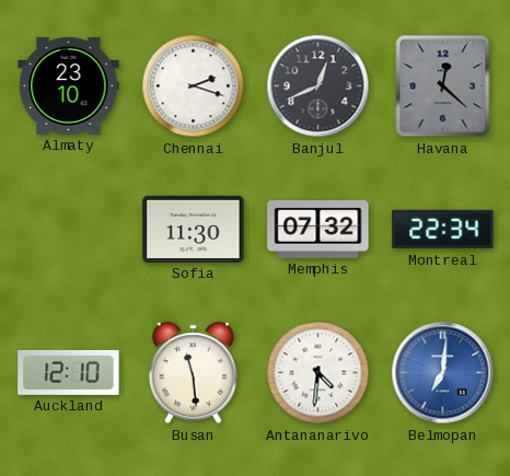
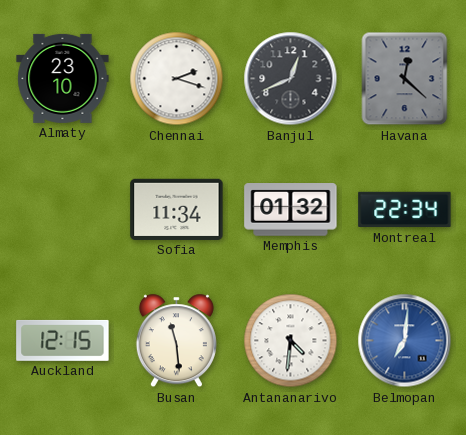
Sofia: 11:30 -> 11:34
Memphis: 07:32 -> 01:32
Auckland: 12:10 -> 12:15
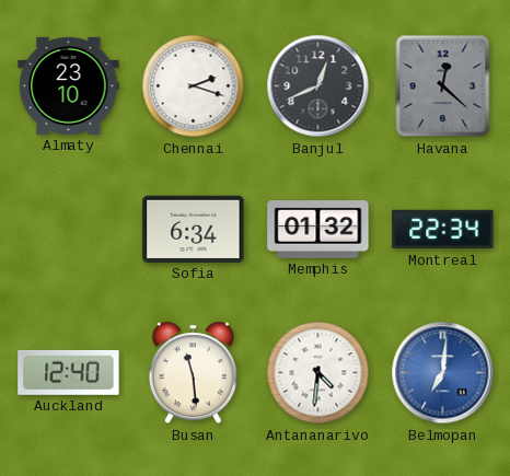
Sofia: 11:34 -> 6:34
Auckland: 12:15 -> 12:40
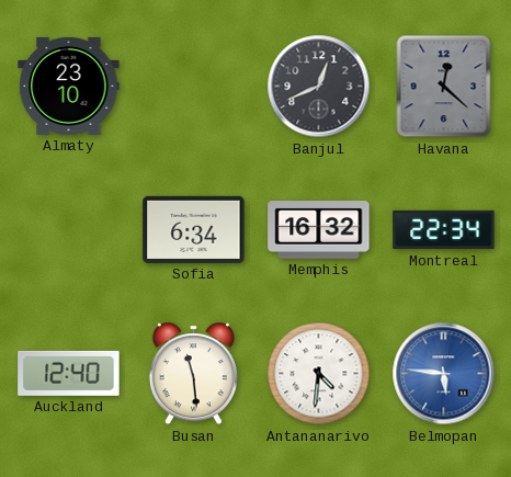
Chennai: 2:18 -> none
Memphis: 01:32 -> 16:32
Belmopan: 7:01 -> 5:46
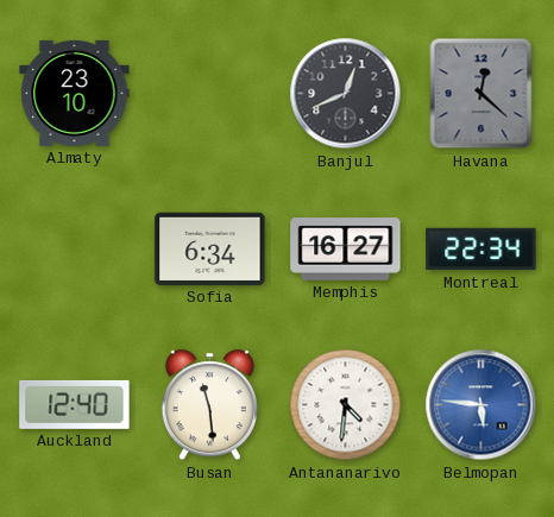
Memphis: 16:32 -> 16:27
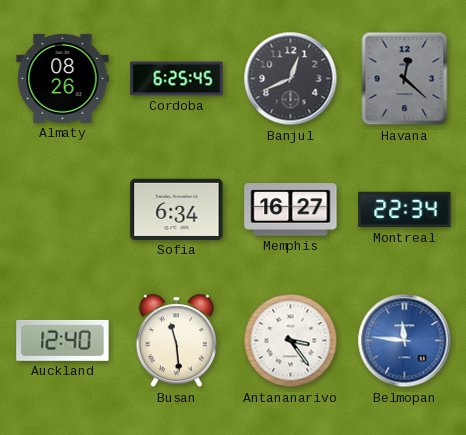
Almaty: 23:10 -> 08:26
Cordoba: none -> 6:25
Antananarivo: 4:31 -> 3:24
Belmopan: 5:46 -> 11:46
